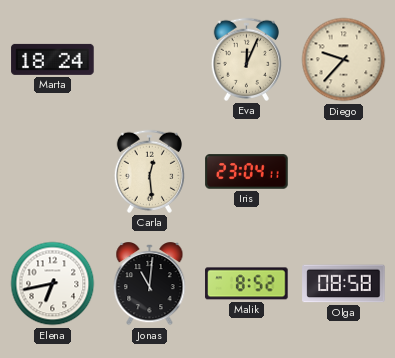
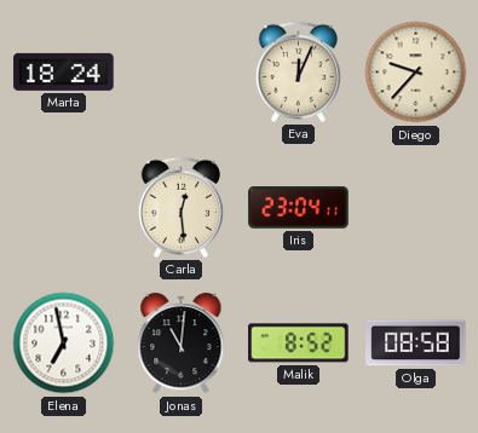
Elena: 6:43 -> 6:58
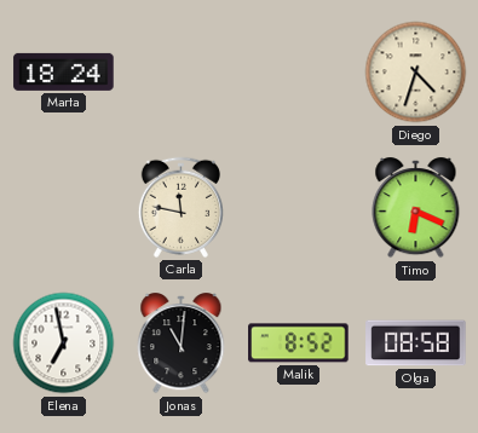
Eva: 12:04 -> none
Diego: 9:37 -> 4:33
Carla: 12:29 -> 11:47
Iris: 23:04 -> none
Timo: none -> 6:19
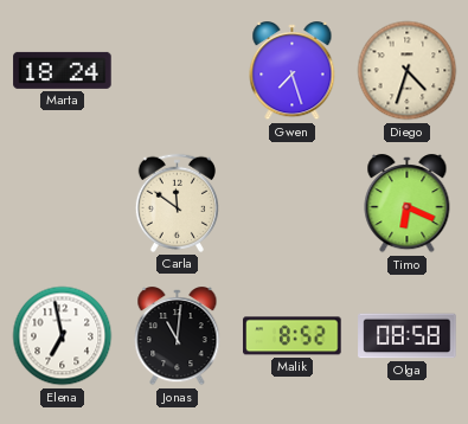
Gwen: none -> 7:27
Carla: 11:47 -> 11:51
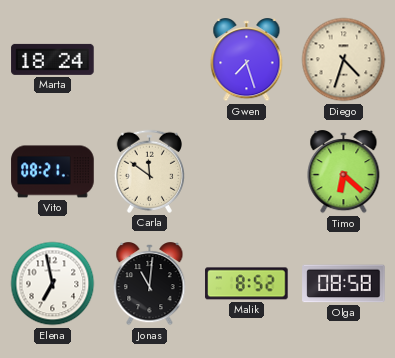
Vito: none -> 08:21
Timo: 6:19 -> 6:22
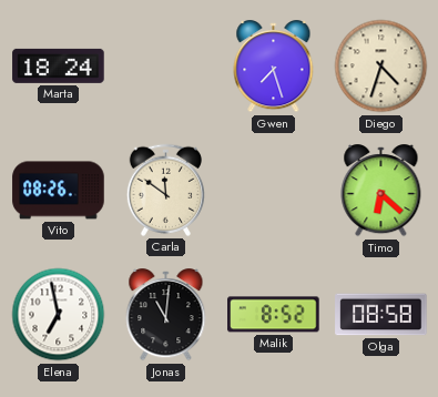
Vito: 08:21 -> 08:26
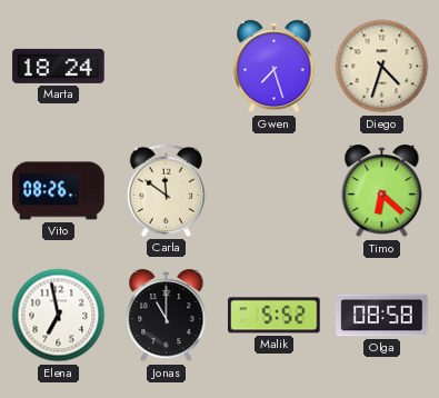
Jonas: 11:01 -> 11:00
Malik: 8:52 -> 5:52
